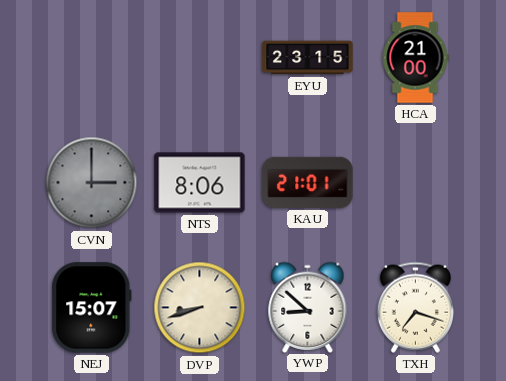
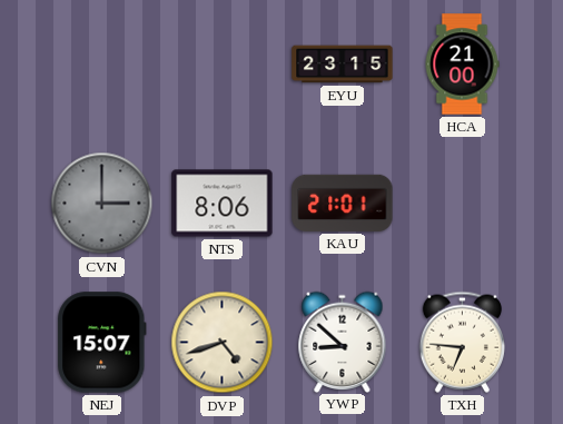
DVP: 8:42 -> 4:42
TXH: 7:18 -> 6:46
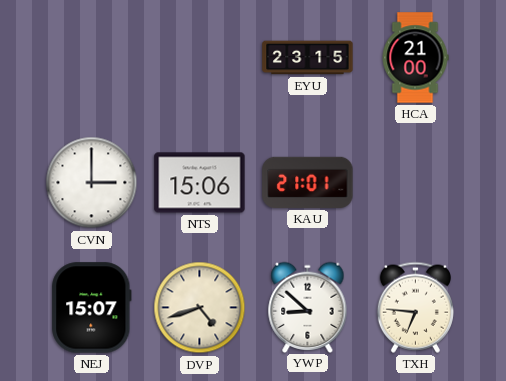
CVN dial: grey -> white
NTS: 8:06 -> 15:06
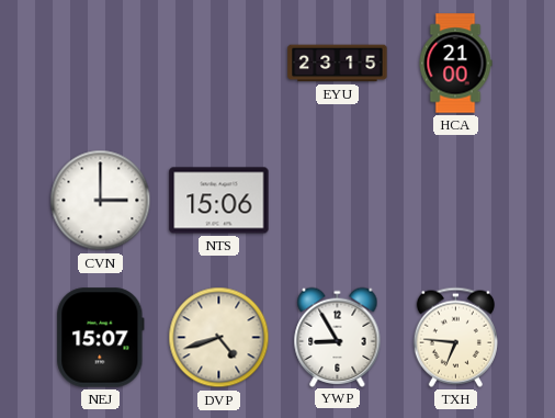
KAU: 21:01 -> none
YWP: 8:52 -> 8:55
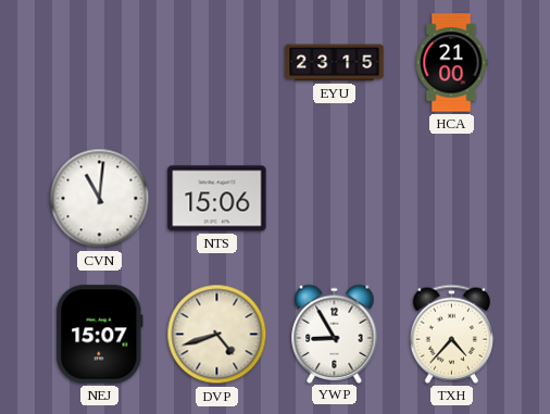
CVN: 3:00 -> 11:01
TXH: 6:46 -> 4:37
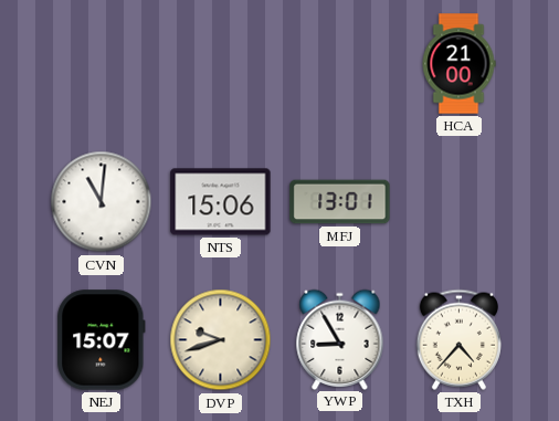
EYU: 23:15 -> none
MFJ: none -> 13:01
DVP: 4:42 -> 9:42
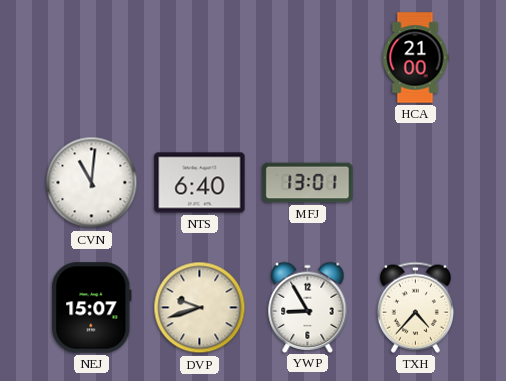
NTS: 15:06 -> 6:40
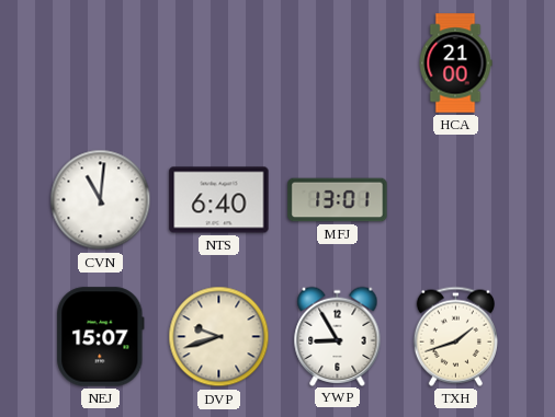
TXH: 4:37 -> 1:42
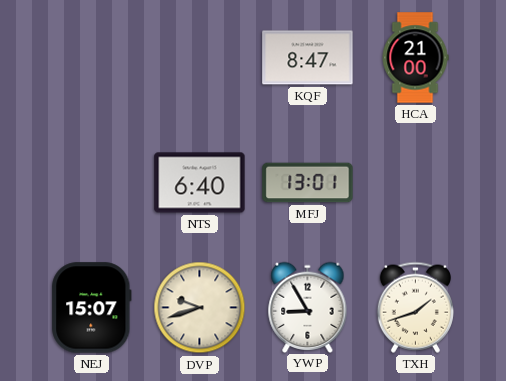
KQF: none -> 8:47
CVN: 11:01 -> none
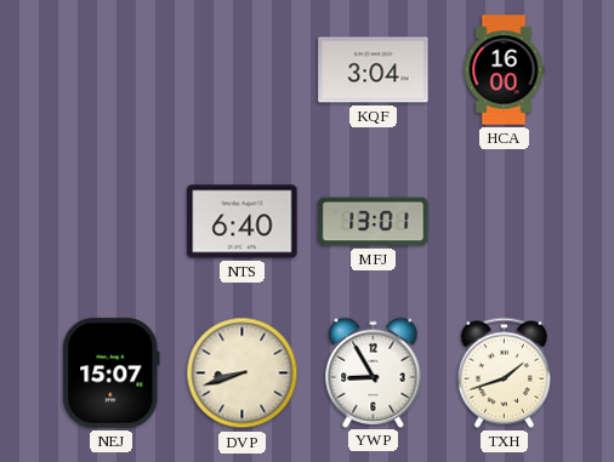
KQF: 8:47 -> 3:04
HCA: 21:00 -> 16:00
DVP: 9:42 -> 8:42
